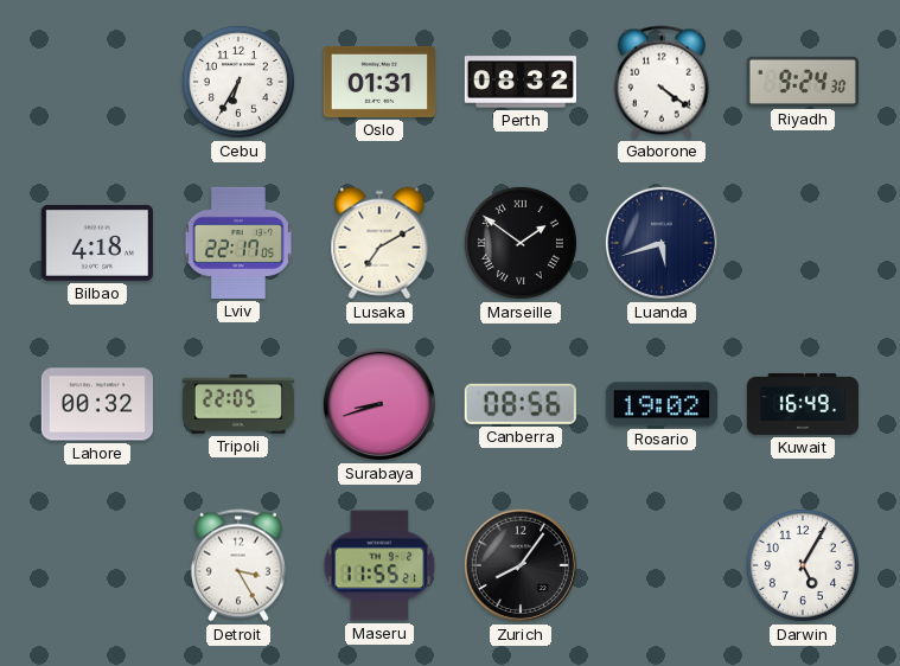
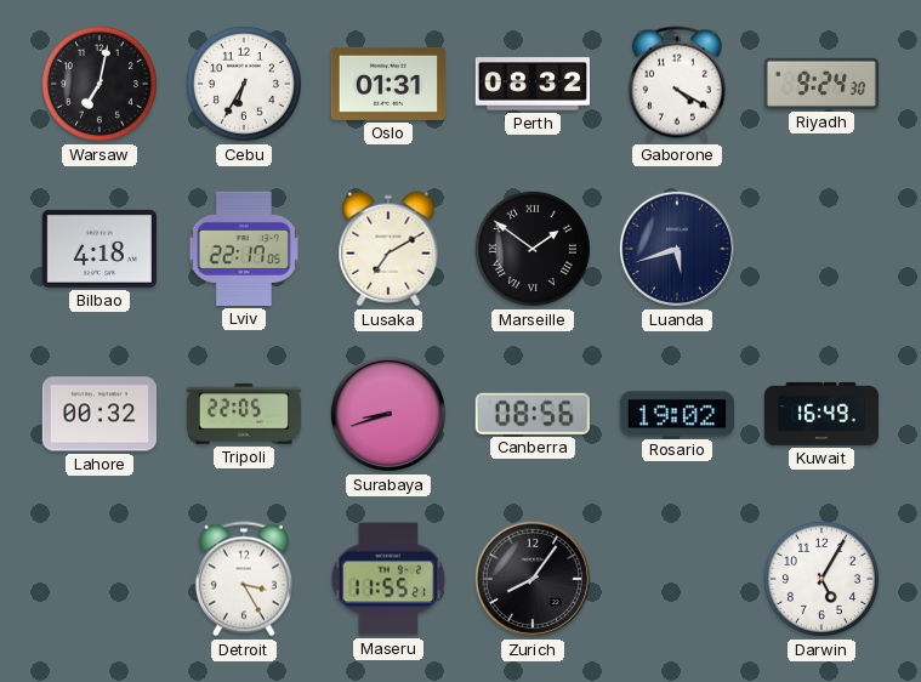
Warsaw: none -> 7:02
Gaborone: 4:21 -> 4:20
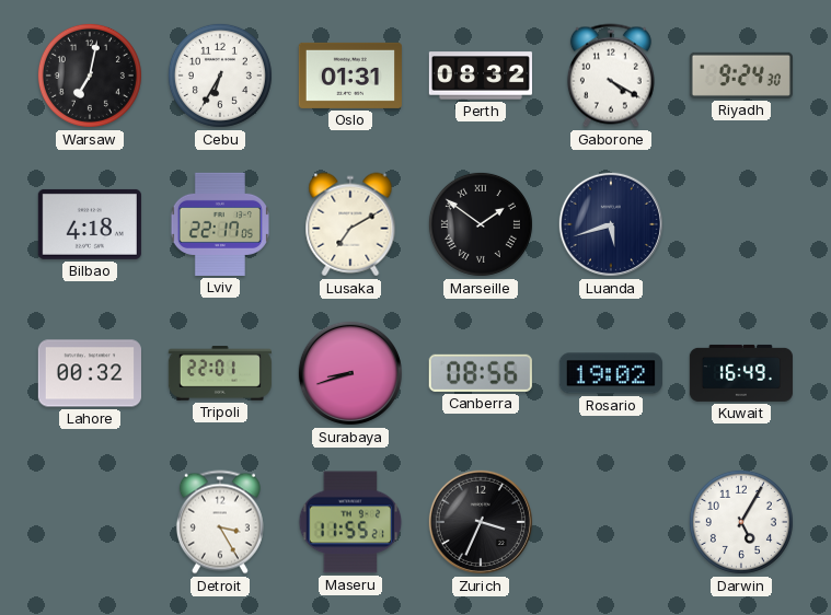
Tripoli: 22:05 -> 22:01
Zurich: 8:06 -> 3:34
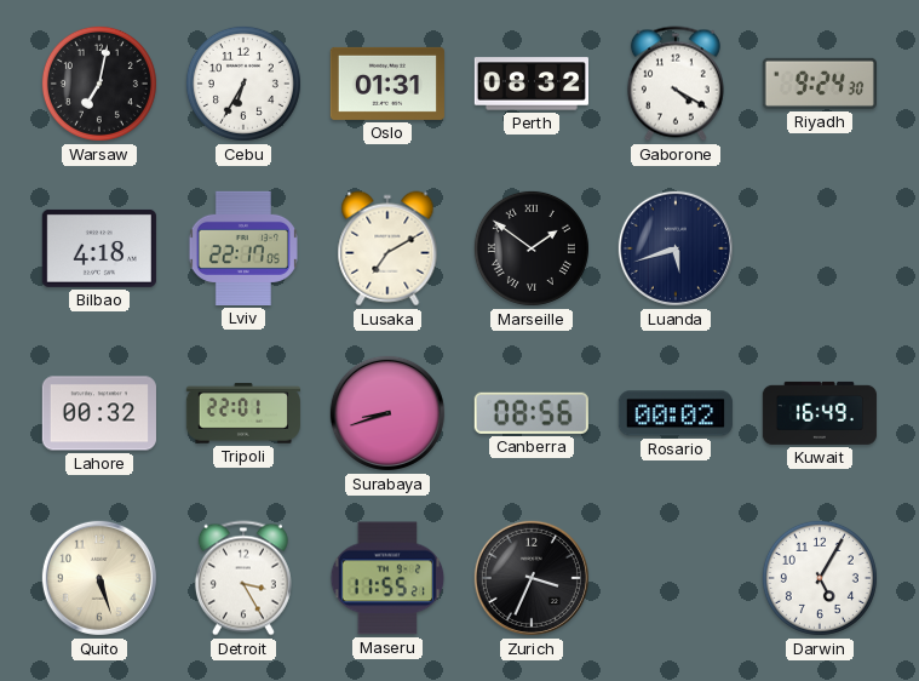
Rosario: 19:02 -> 00:02
Quito: none -> 5:27
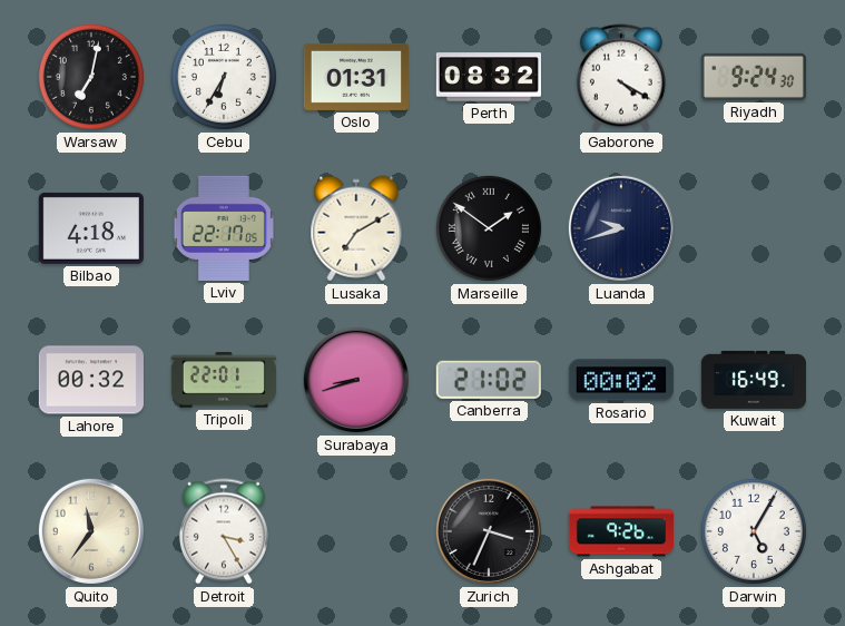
Luanda: 5:42 -> 9:42
Canberra: 08:56 -> 21:02
Quito: 5:27 -> 11:36
Maseru: 11:55 -> none
Ashgabat: none -> 9:26
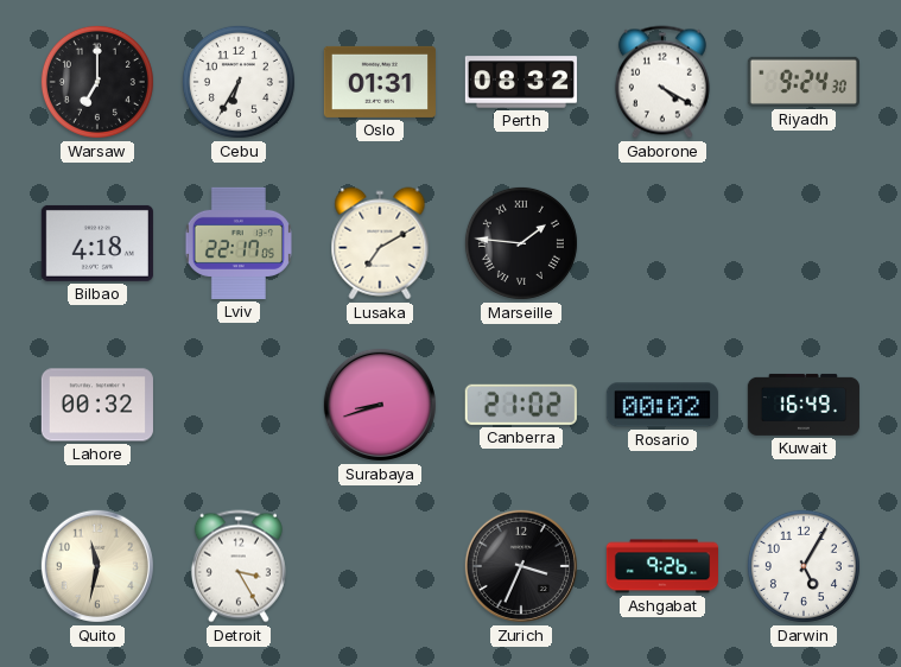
Warsaw: 7:02 -> 7:00
Marseille: 1:51 -> 1:46
Luanda: 9:42 -> none
Tripoli: 22:01 -> none
Quito: 11:36 -> 11:32
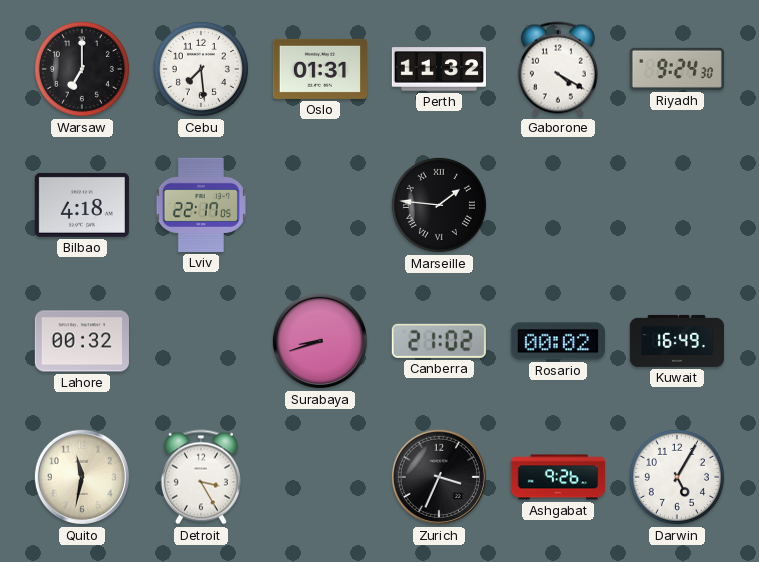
Cebu: 6:35 -> 7:29
Perth: 08:32 -> 11:32
Lusaka: 7:10 -> none
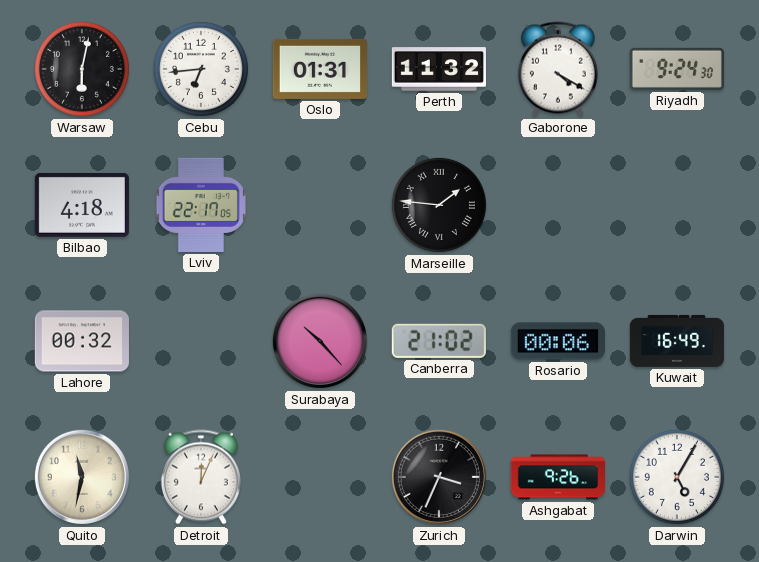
Warsaw: 7:00 -> 6:02
Cebu: 7:29 -> 6:44
Surabaya: 8:42 -> 10:23
Rosario: 00:02 -> 00:06
Detroit: 3:25 -> 12:04
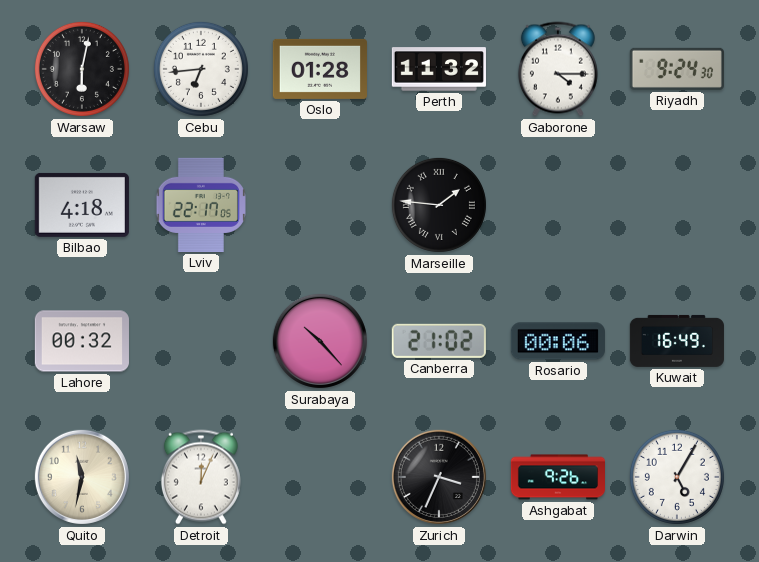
Oslo: 01:31 -> 01:28
Gaborone: 4:20 -> 4:15
